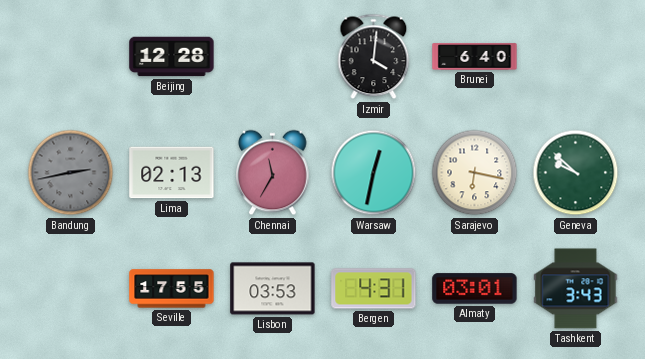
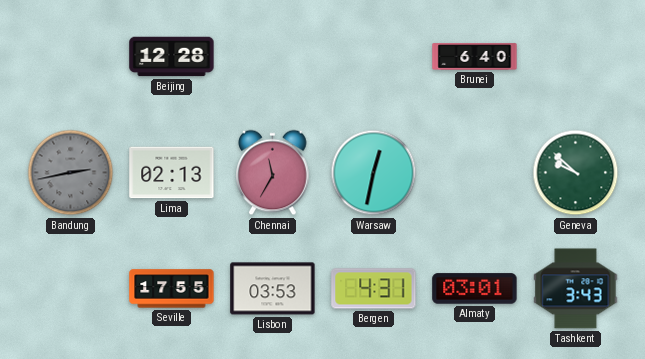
Izmir: 4:01 -> none
Sarajevo: 6:17 -> none
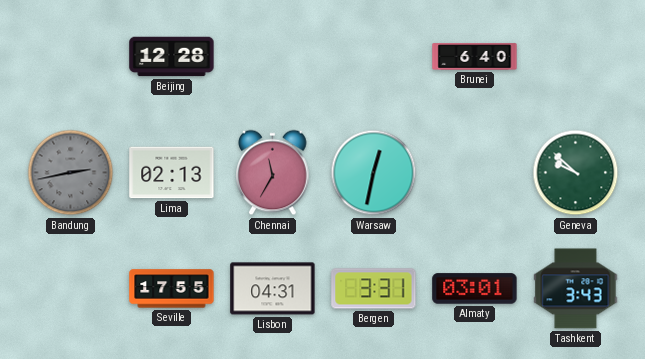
Lisbon: 03:53 -> 04:31
Bergen: 4:31 -> 3:31
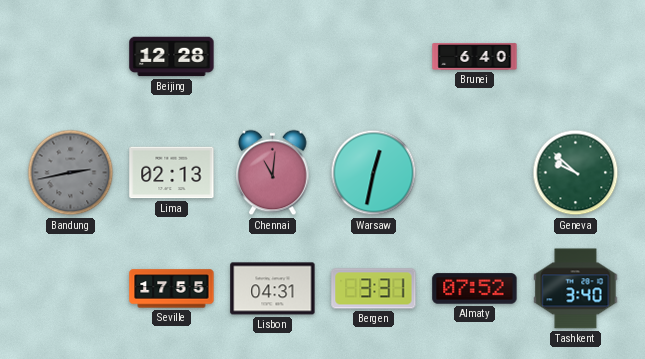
Chennai: 11:35 -> 11:01
Almaty: 03:01 -> 07:52
Tashkent: 3:43 -> 3:40
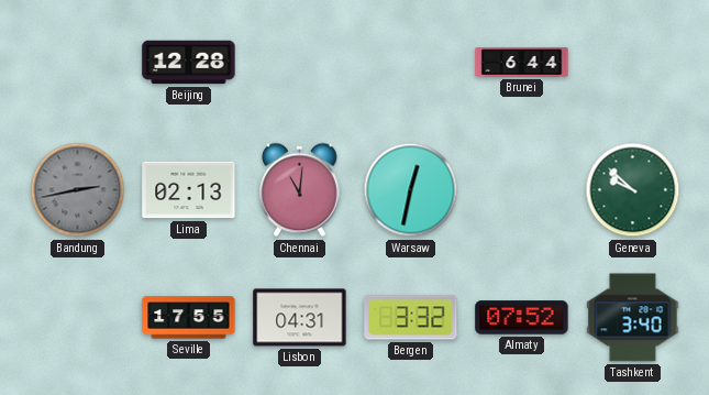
Brunei: 6:40 -> 6:44
Bergen: 3:31 -> 3:32
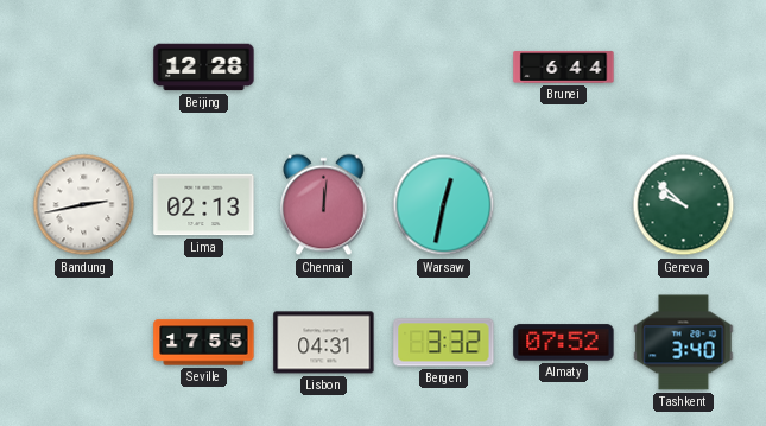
Bandung dial: grey -> white
Chennai: 11:01 -> 12:01
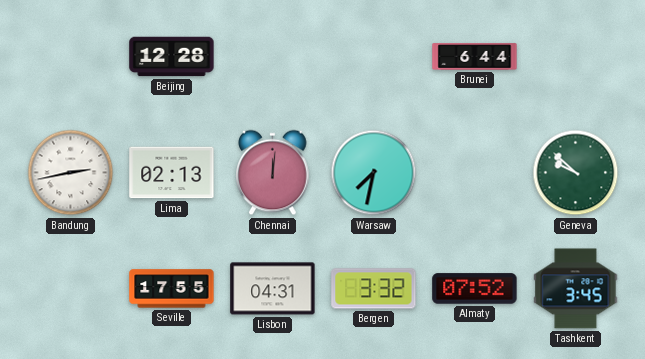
Warsaw: 12:32 -> 7:32
Tashkent: 3:40 -> 3:45
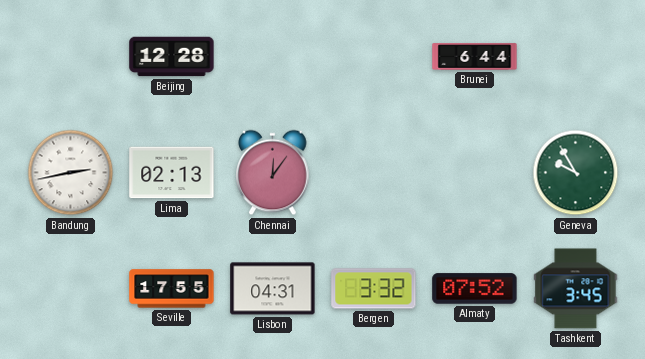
Chennai: 12:01 -> 12:06
Warsaw: 7:32 -> none
Geneva: 9:52 -> 9:55
